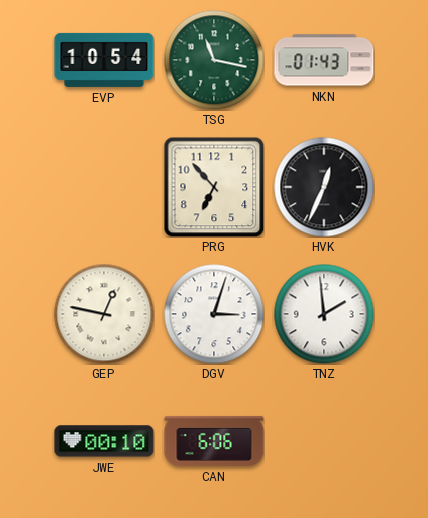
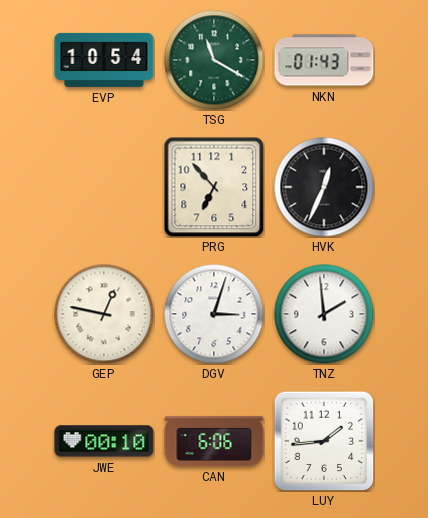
TSG: 11:17 -> 11:20
LUY: none -> 1:44
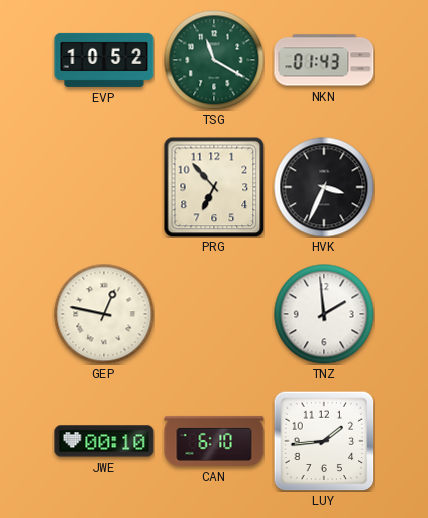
EVP: 10:54 -> 10:52
HVK: 12:34 -> 3:34
DGV: 3:03 -> none
CAN: 6:06 -> 6:10
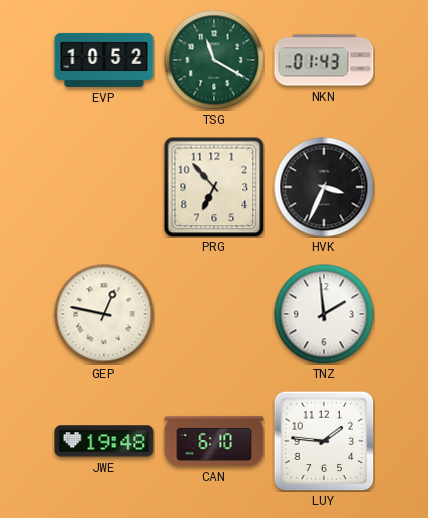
JWE: 00:10 -> 19:48
LUY: 1:44 -> 1:46
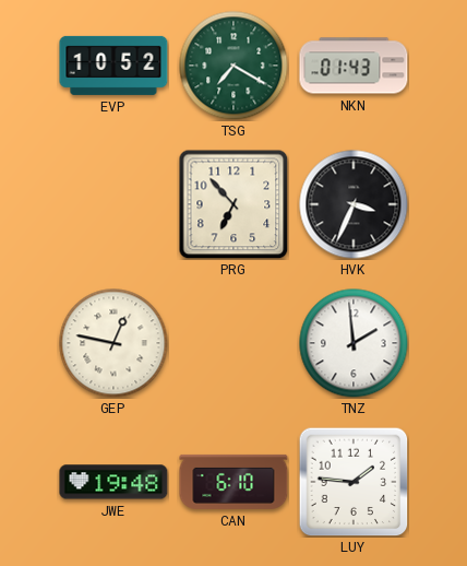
TSG: 11:20 -> 7:20
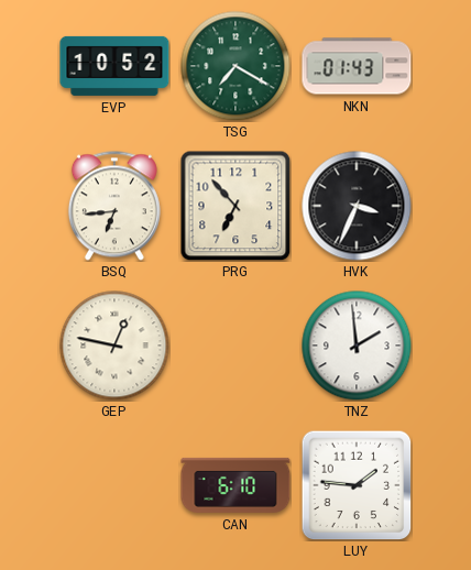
BSQ: none -> 6:44
JWE: 19:48 -> none
